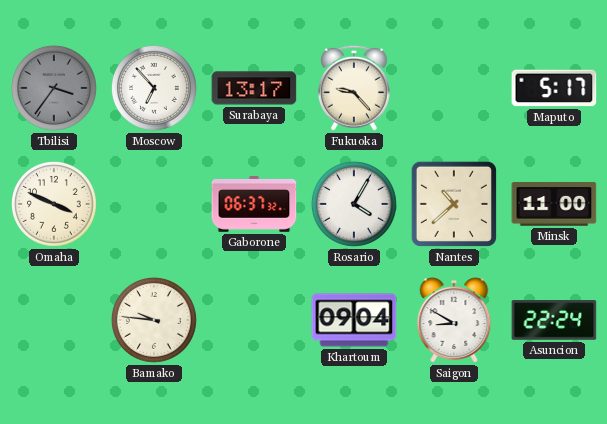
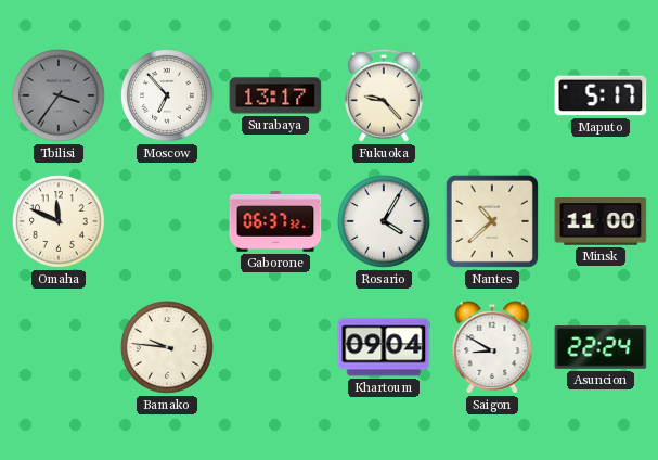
Omaha: 3:49 -> 11:49
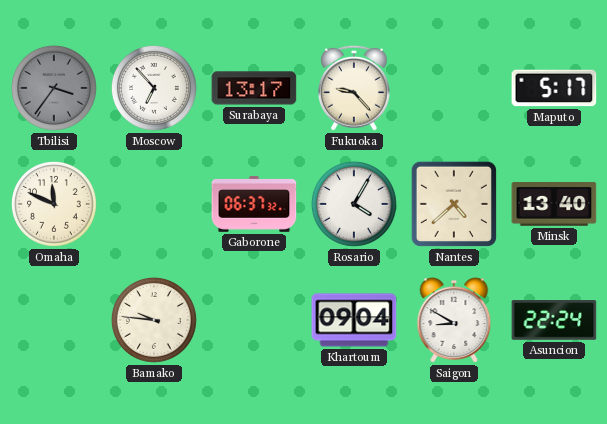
Nantes: 10:38 -> 4:38
Minsk: 11:00 -> 13:40
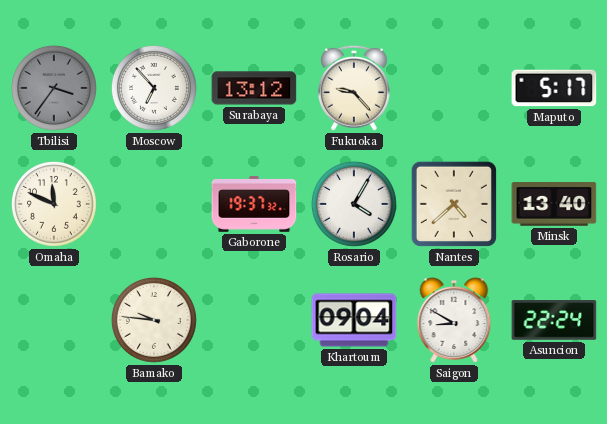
Surabaya: 13:17 -> 13:12
Gaborone: 06:37 -> 19:37
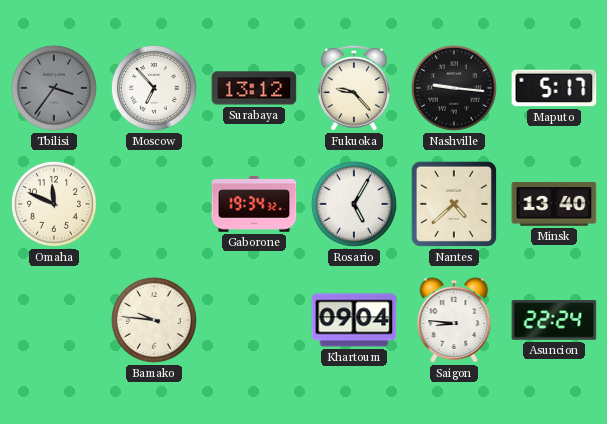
Nashville: none -> 9:16
Gaborone: 19:37 -> 19:34
Rosario: 4:05 -> 5:05
Saigon: 8:50 -> 8:46
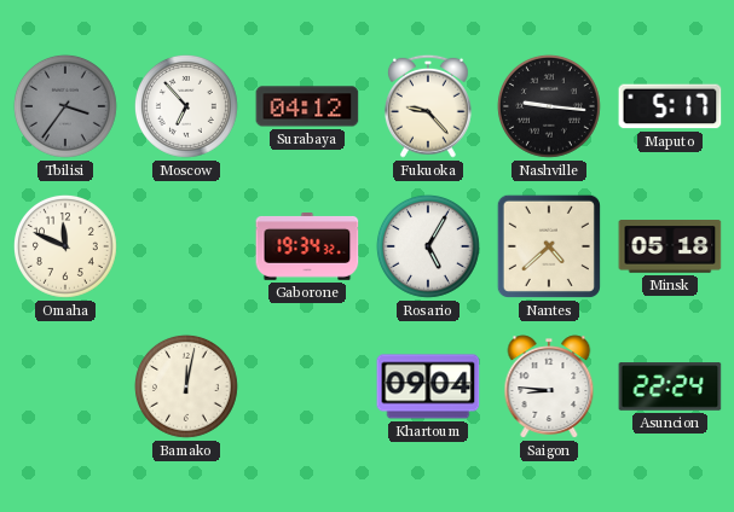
Surabaya: 13:12 -> 04:12
Minsk: 13:40 -> 05:18
Bamako: 9:46 -> 12:02
